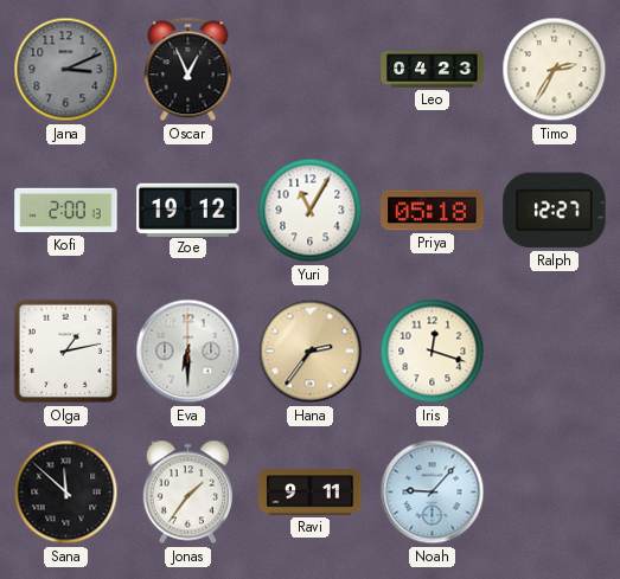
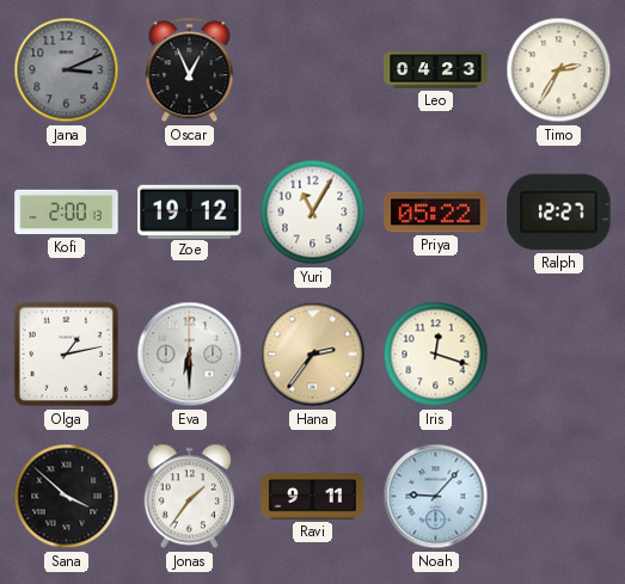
Priya: 05:18 -> 05:22
Sana: 11:52 -> 3:52
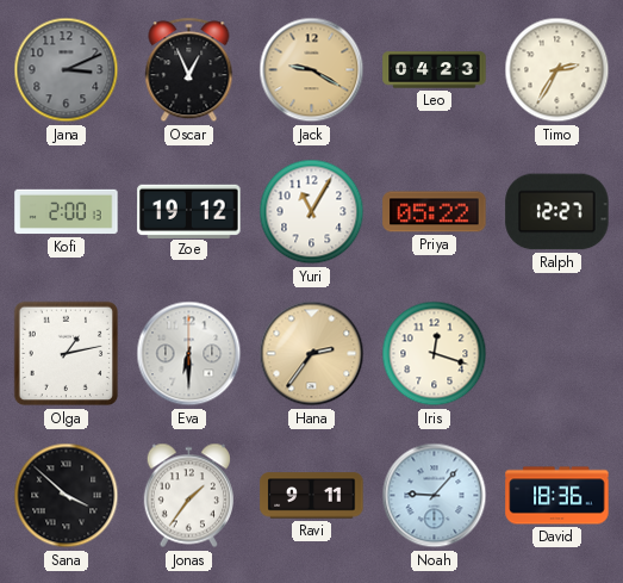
Jack: none -> 9:20
David: none -> 18:36
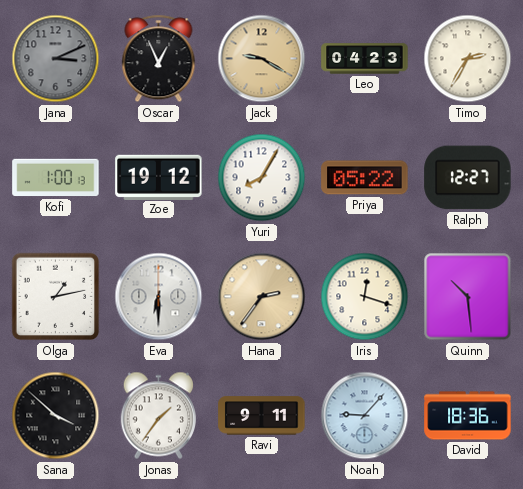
Kofi: 2:00 -> 1:00
Yuri: 11:05 -> 8:05
Quinn: none -> 10:29
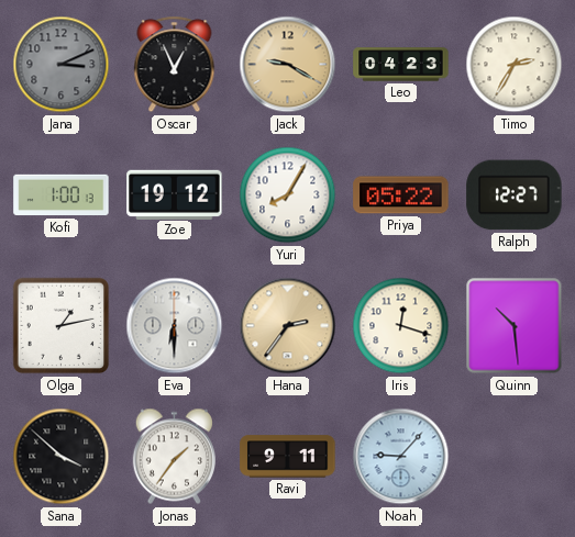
David: 18:36 -> none
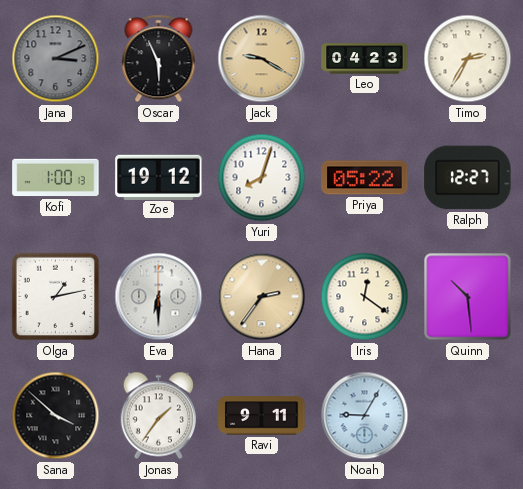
Oscar: 12:56 -> 5:56
Yuri: 8:05 -> 8:03
Iris: 12:18 -> 12:21
Noah: 9:07 -> 9:05
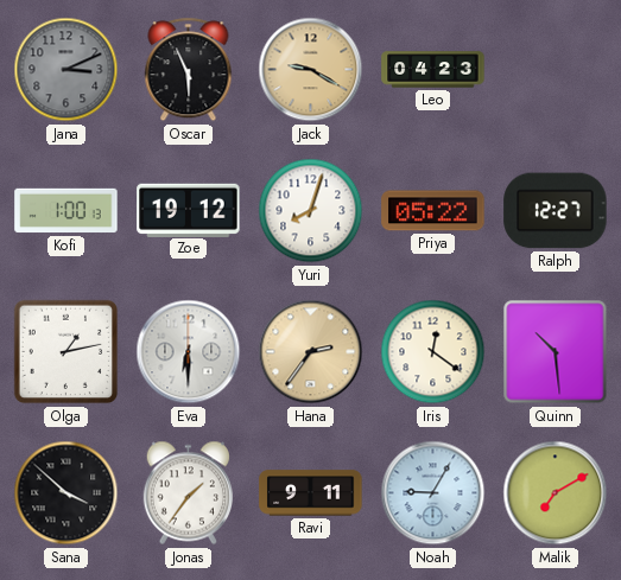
Timo: 2:35 -> none
Malik: none -> 7:10
